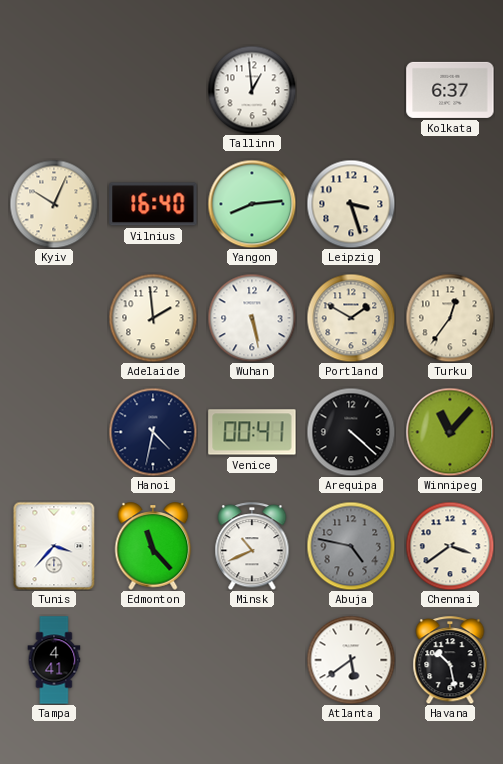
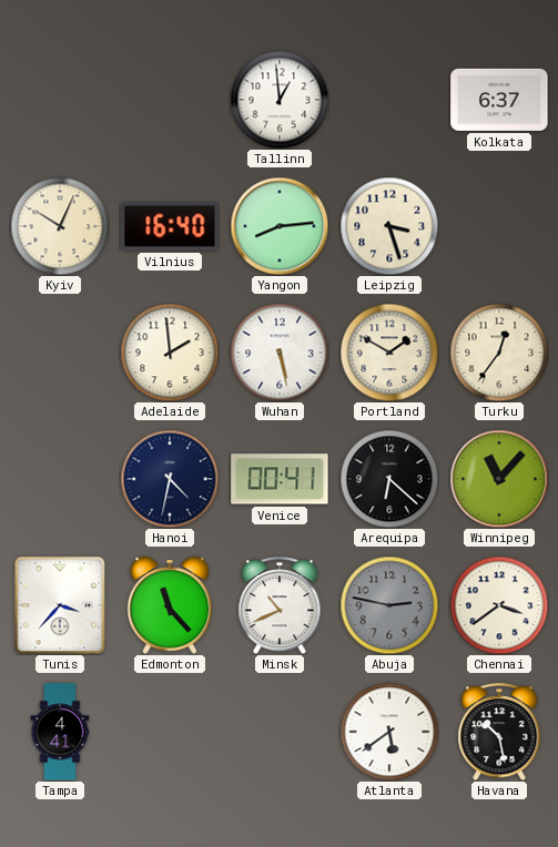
Arequipa: 4:22 -> 6:22
Abuja: 4:47 -> 2:47
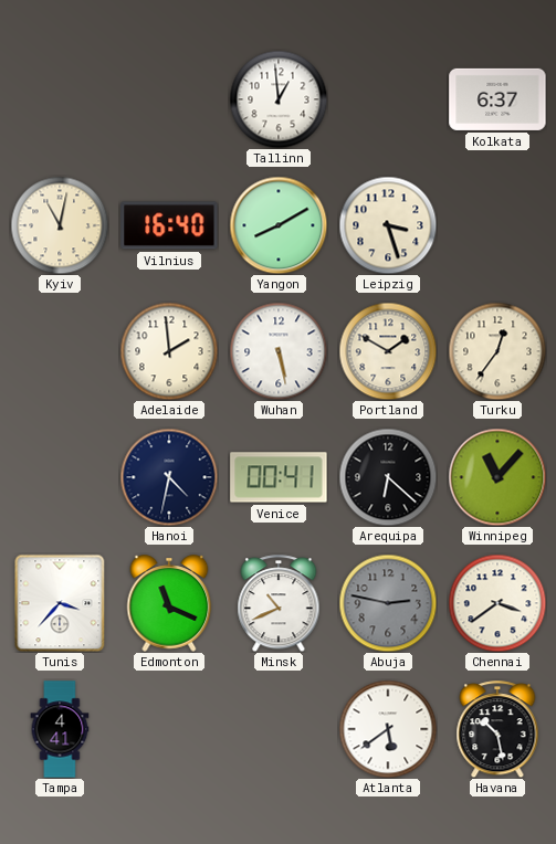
Kyiv: 10:04 -> 11:02
Yangon: 8:14 -> 8:10
Edmonton: 11:23 -> 11:19
